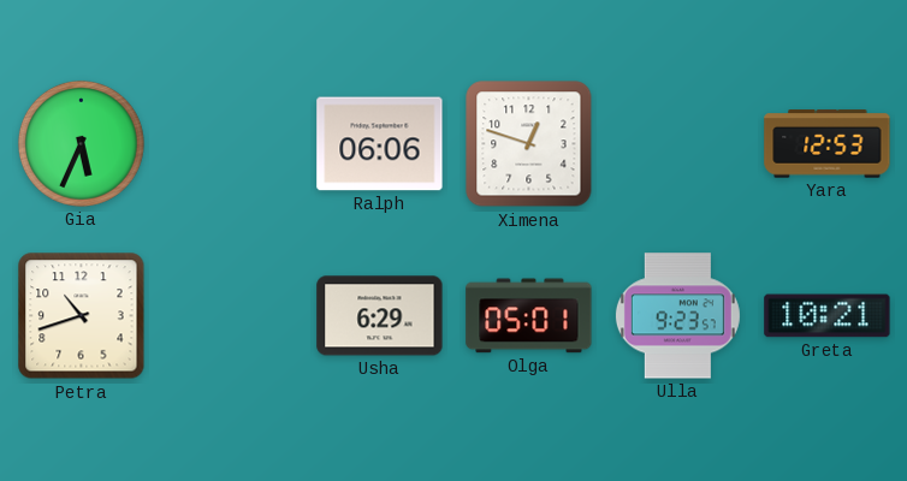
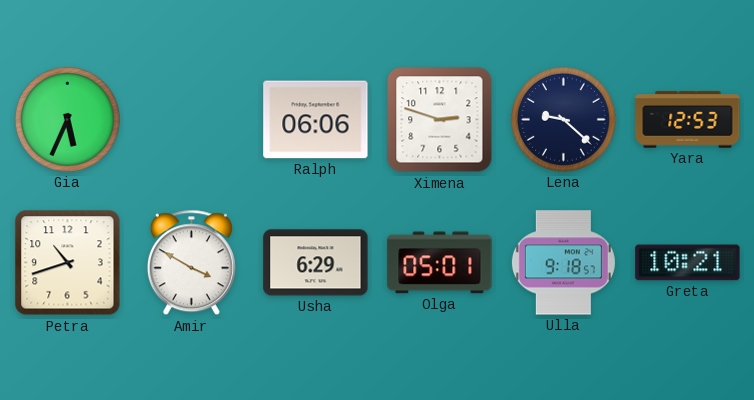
Ximena: 12:48 -> 2:48
Lena: none -> 9:22
Amir: none -> 3:50
Ulla: 9:23 -> 9:18
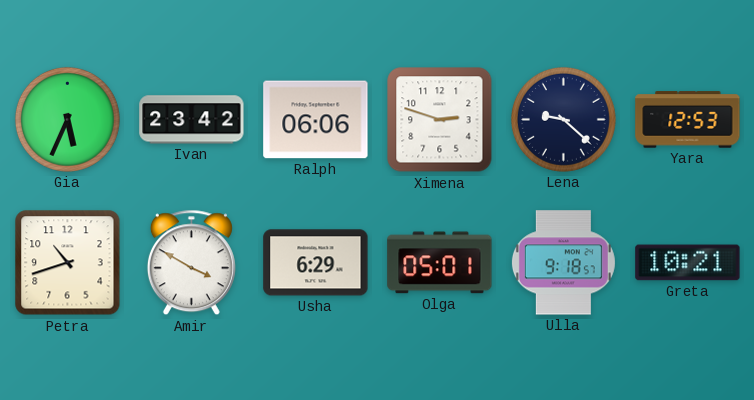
Ivan: none -> 23:42
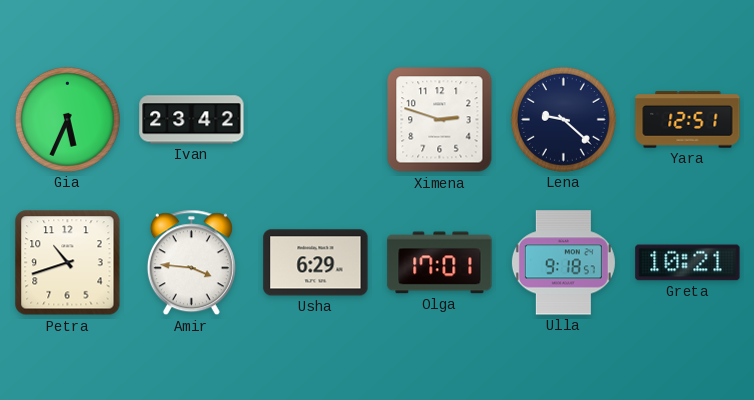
Ralph: 06:06 -> none
Yara: 12:53 -> 12:51
Amir: 3:50 -> 3:46
Olga: 05:01 -> 17:01
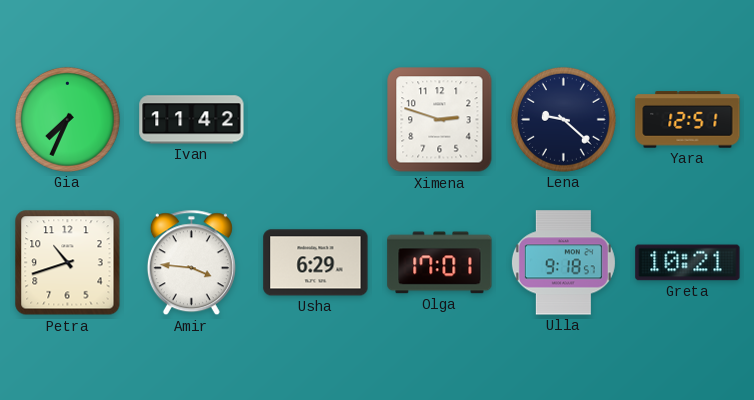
Gia: 5:34 -> 7:34
Ivan: 23:42 -> 11:42
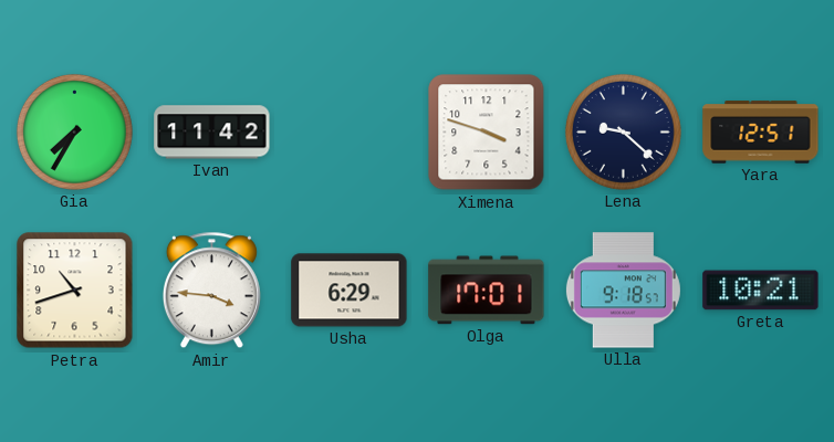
Gia: 7:34 -> 7:35
Ximena: 2:48 -> 3:48
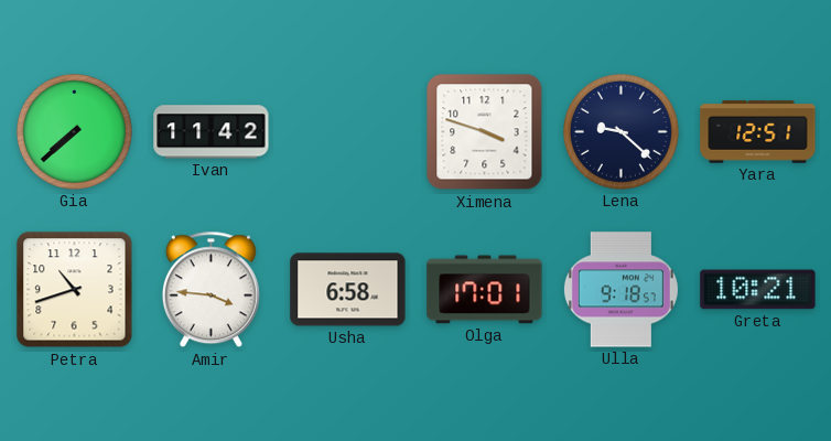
Gia: 7:35 -> 7:38
Usha: 6:29 -> 6:58
